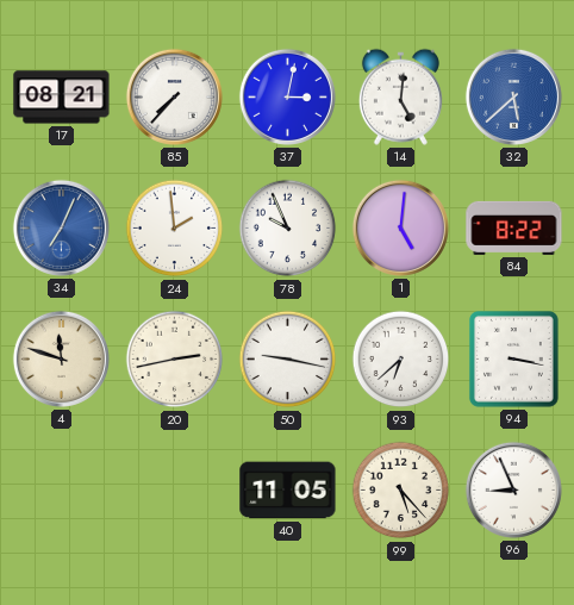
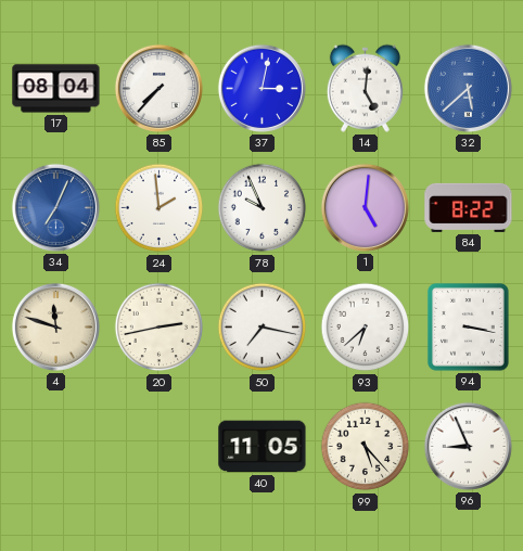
17: 08:21 -> 08:04
50: 9:17 -> 7:17
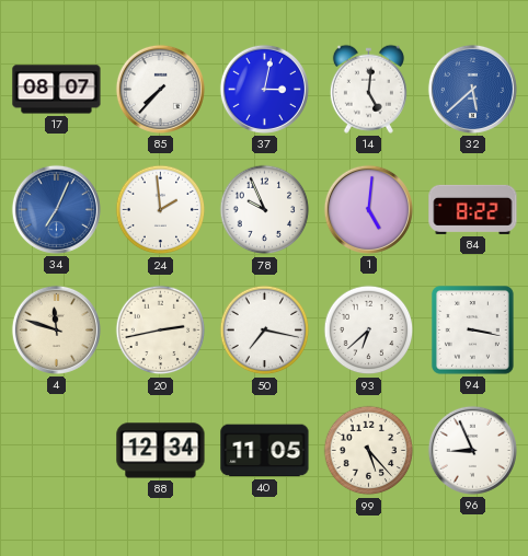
17: 08:04 -> 08:07
88: none -> 12:34
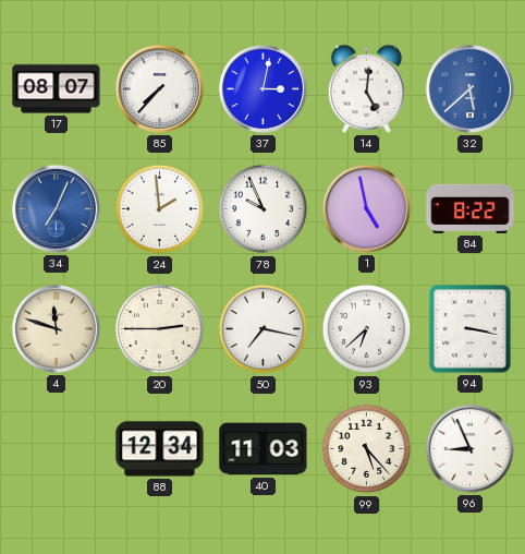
1: 5:01 -> 4:58
20: 2:43 -> 2:45
40: 11:05 -> 11:03
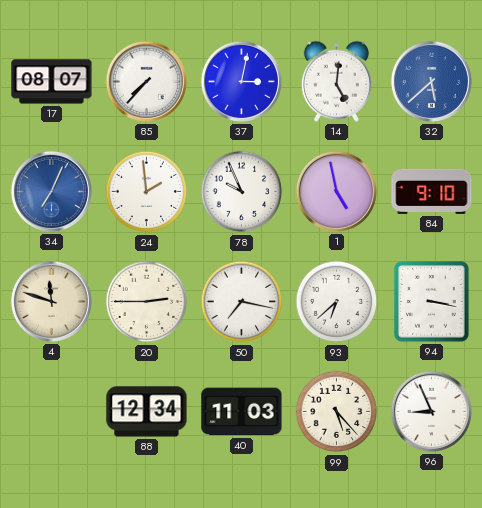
84: 8:22 -> 9:10
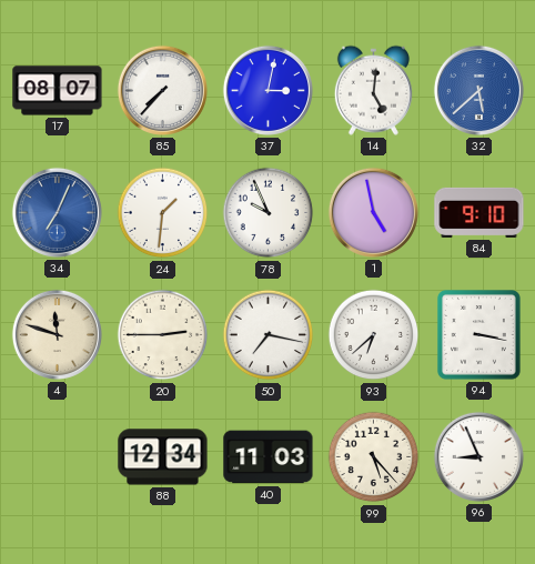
24: 1:59 -> 1:31
